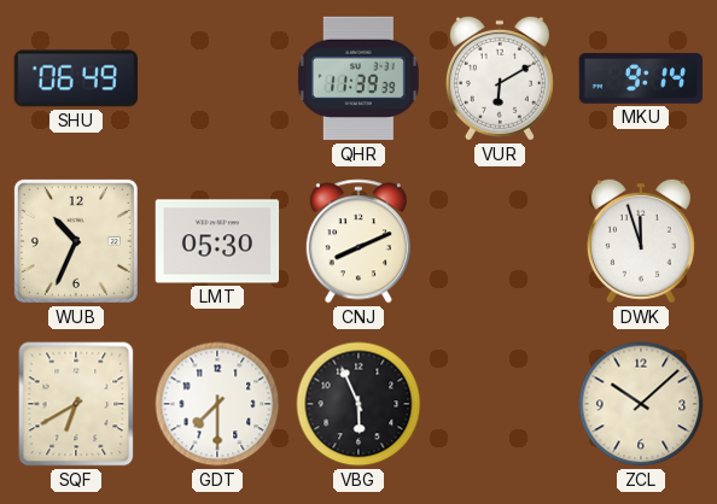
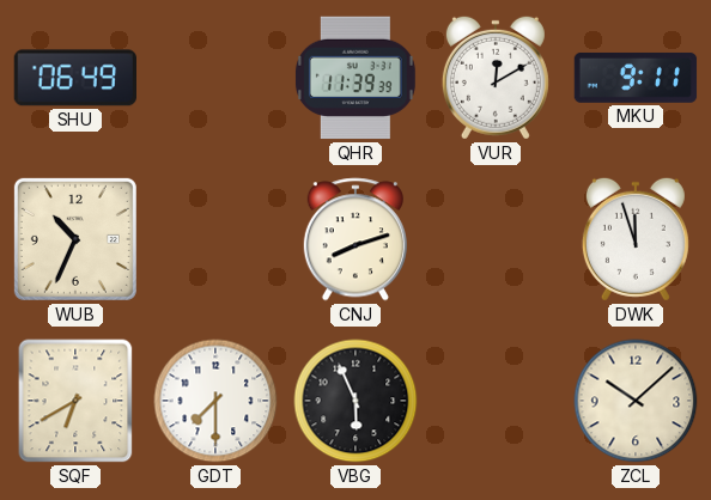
VUR: 6:10 -> 12:10
MKU: 9:14 -> 9:11
LMT: 05:30 -> none
CNJ: 8:11 -> 8:12
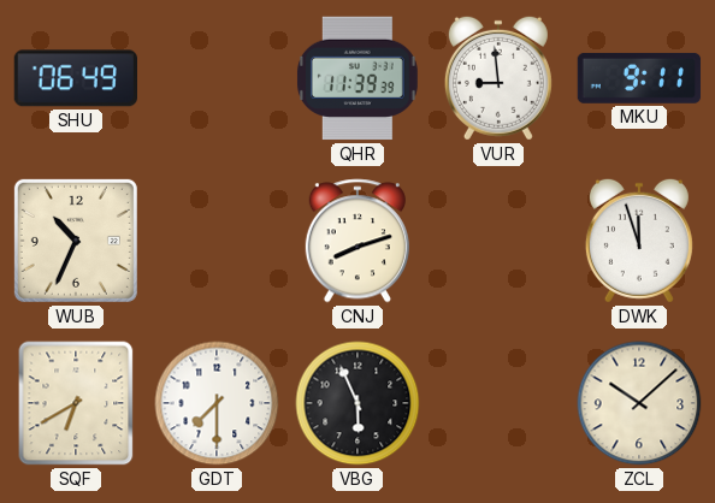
VUR: 12:10 -> 8:59
